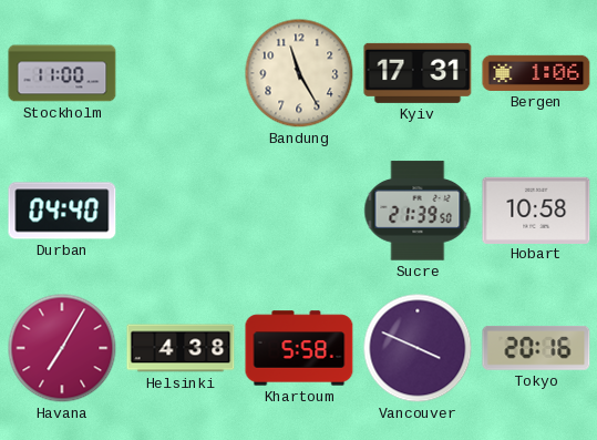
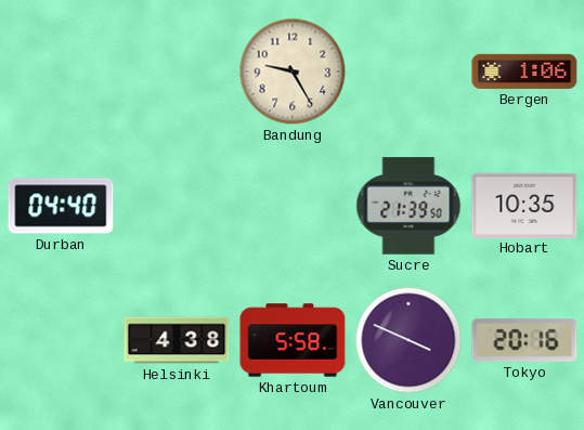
Stockholm: 11:00 -> none
Bandung: 11:25 -> 9:25
Kyiv: 17:31 -> none
Hobart: 10:58 -> 10:35
Havana: 7:05 -> none
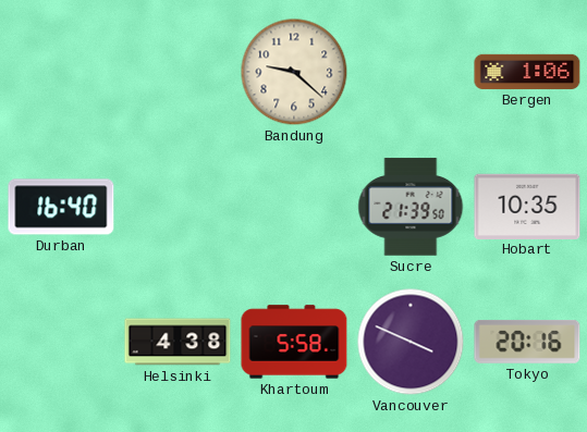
Bandung: 9:25 -> 9:22
Durban: 04:40 -> 16:40
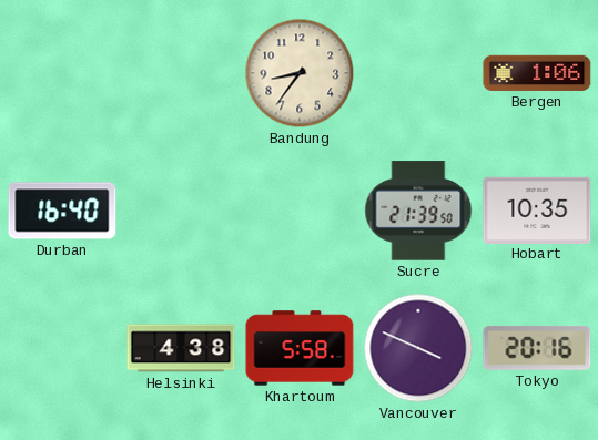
Bandung: 9:22 -> 8:36
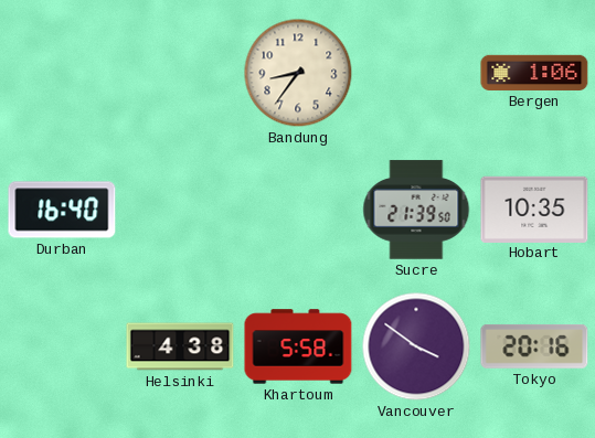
Vancouver: 3:49 -> 3:51
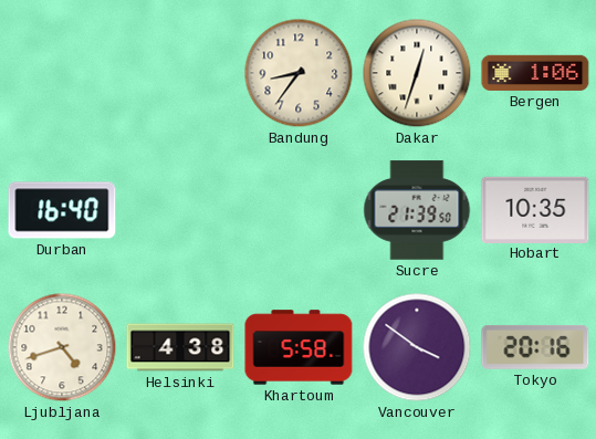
Dakar: none -> 12:33
Ljubljana: none -> 4:42
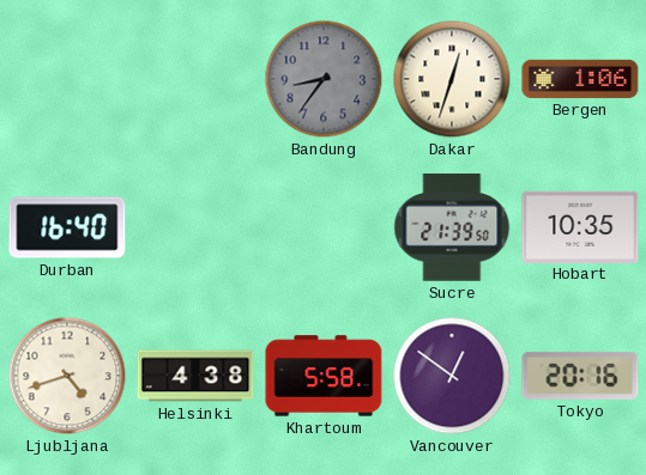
Bandung dial: cream -> grey
Vancouver: 3:51 -> 12:51
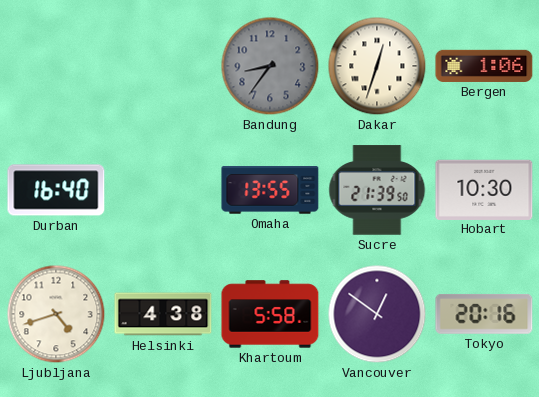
Omaha: none -> 13:55
Hobart: 10:35 -> 10:30
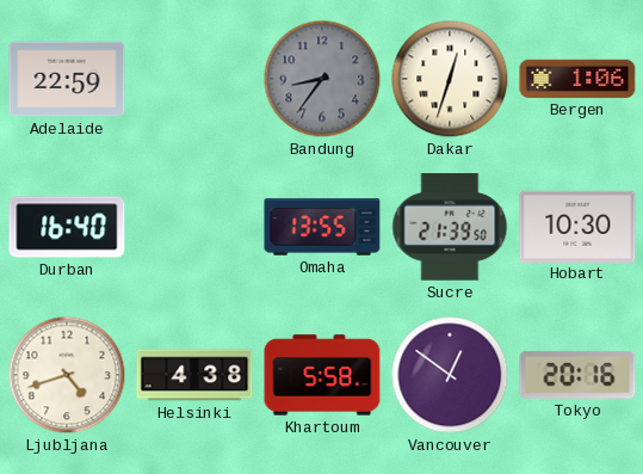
Adelaide: none -> 22:59
